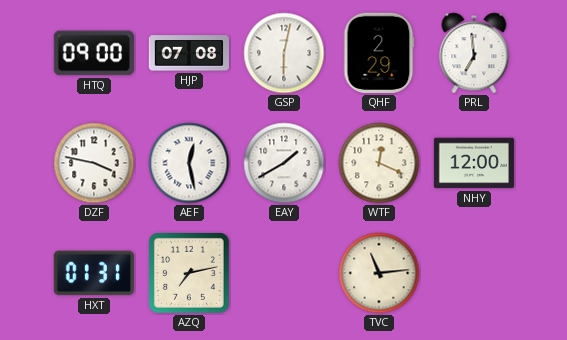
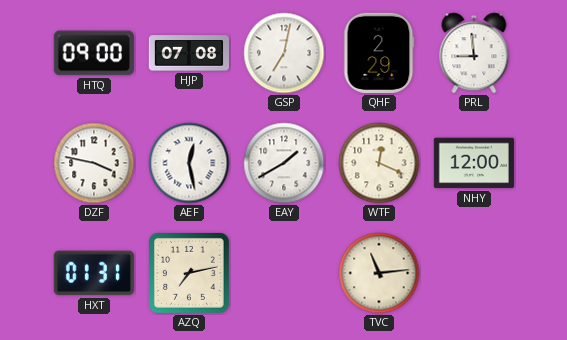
GSP: 6:02 -> 7:02
PRL: 6:59 -> 8:59
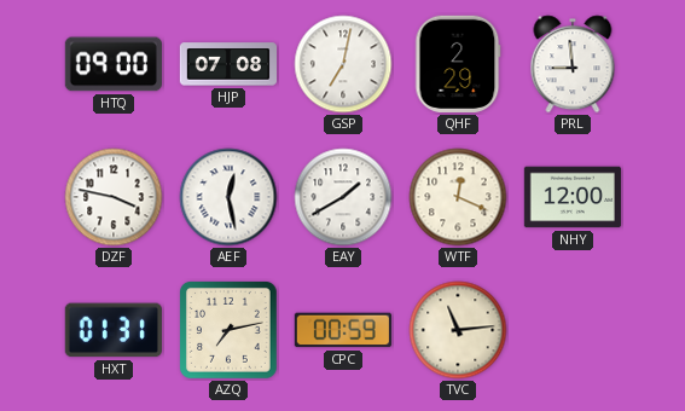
CPC: none -> 00:59
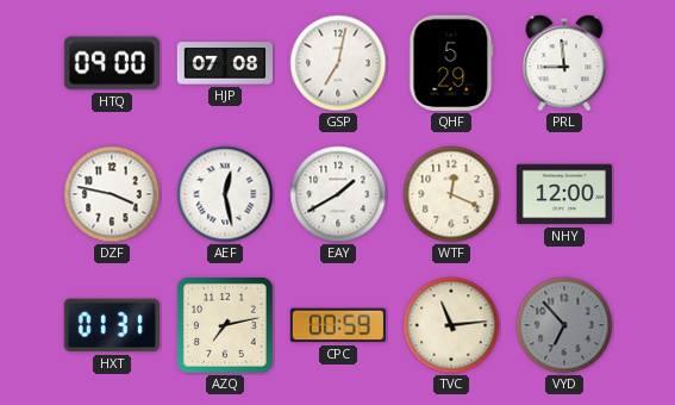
QHF: 2:29 -> 5:29
VYD: none -> 6:53
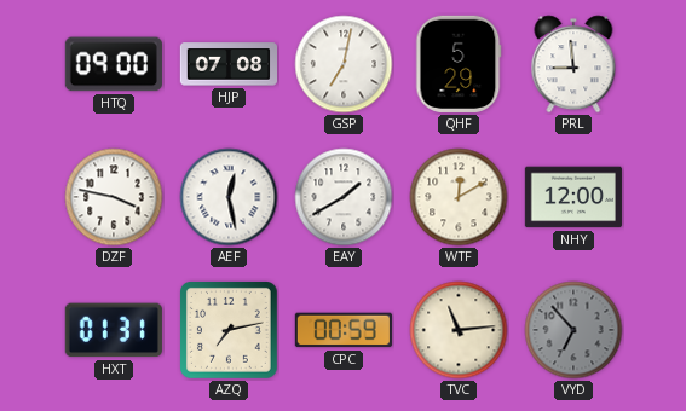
WTF: 12:19 -> 12:10
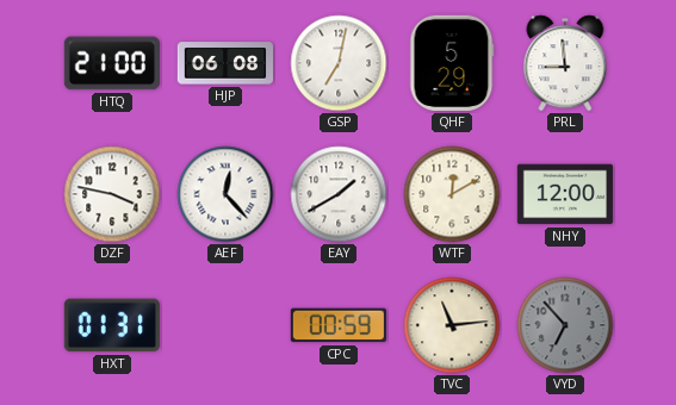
HTQ: 09:00 -> 21:00
HJP: 07:08 -> 06:08
AEF: 12:28 -> 12:23
AZQ: 7:13 -> none
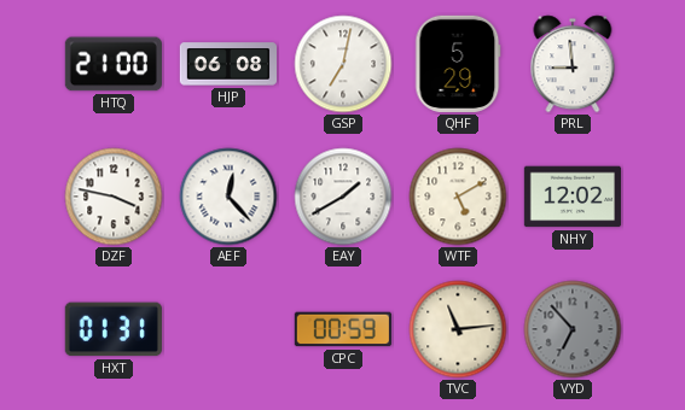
WTF: 12:10 -> 5:10
NHY: 12:00 -> 12:02
